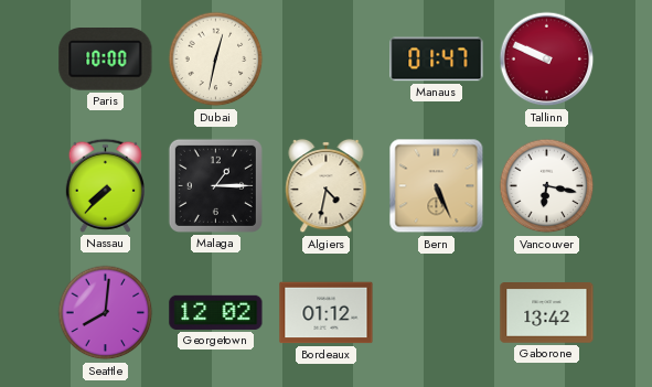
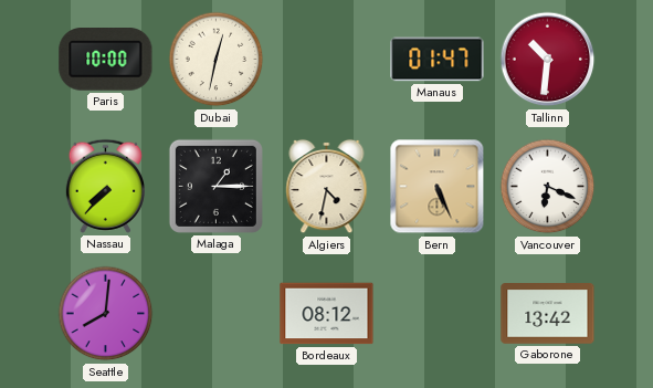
Tallinn: 9:49 -> 10:31
Vancouver: 6:17 -> 6:19
Georgetown: 12:02 -> none
Bordeaux: 01:12 -> 08:12
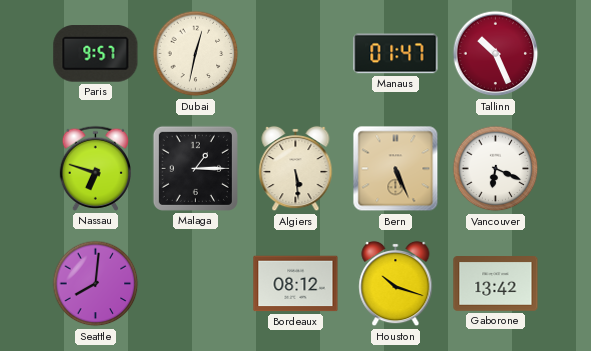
Paris: 10:00 -> 9:57
Tallinn: 10:31 -> 10:26
Nassau: 7:37 -> 6:48
Algiers: 4:32 -> 5:29
Houston: none -> 10:18
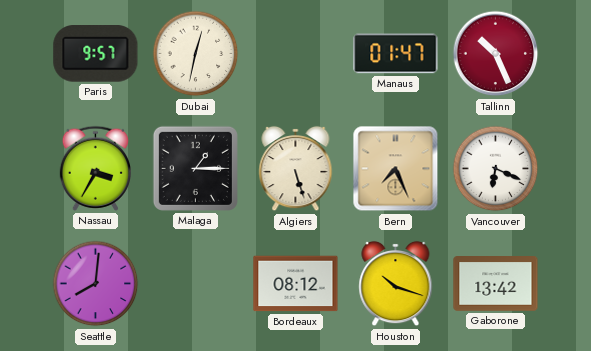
Nassau: 6:48 -> 3:35
Algiers: 5:29 -> 5:27
Bern: 5:26 -> 7:26
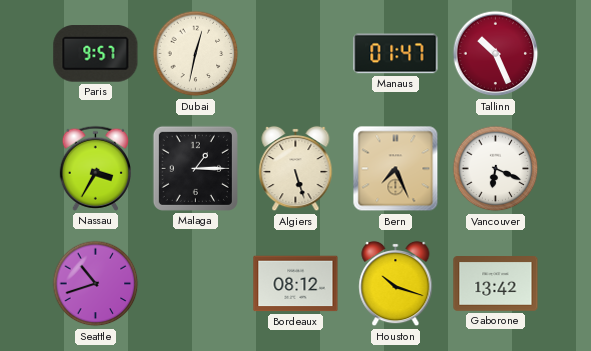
Seattle: 8:01 -> 10:42
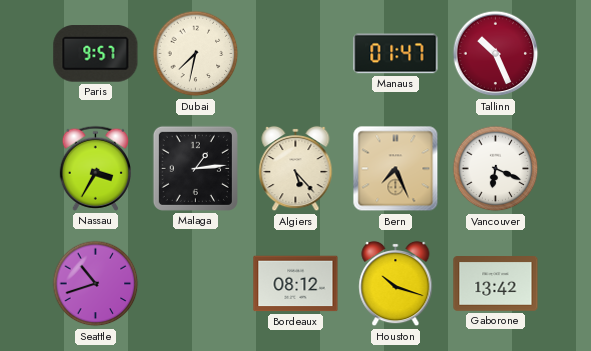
Dubai: 12:32 -> 7:32
Malaga: 1:15 -> 1:14
Algiers: 5:27 -> 5:23
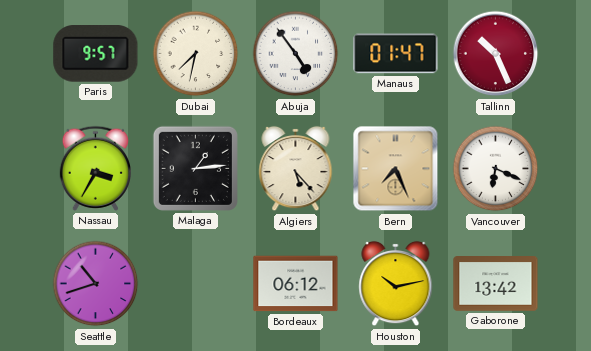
Abuja: none -> 4:54
Bordeaux: 08:12 -> 06:12
Houston: 10:18 -> 10:13
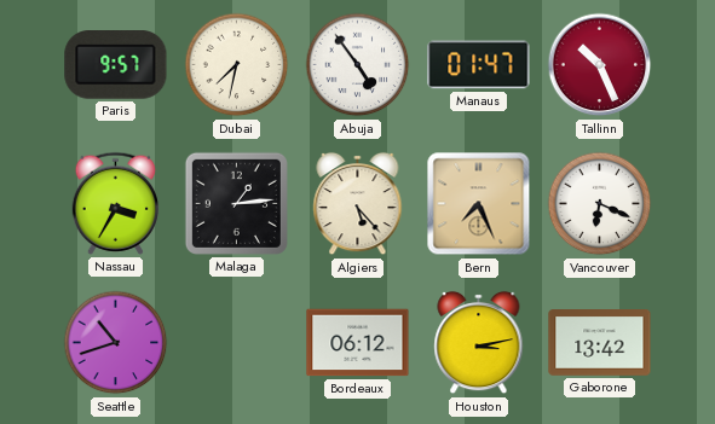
Houston: 10:13 -> 3:13
